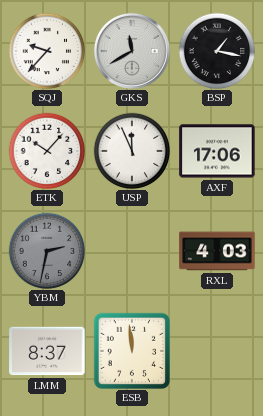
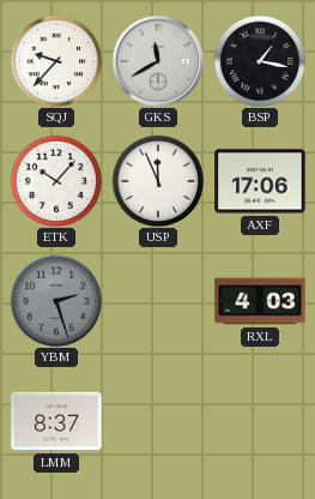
YBM: 2:32 -> 2:27
ESB: 11:59 -> none
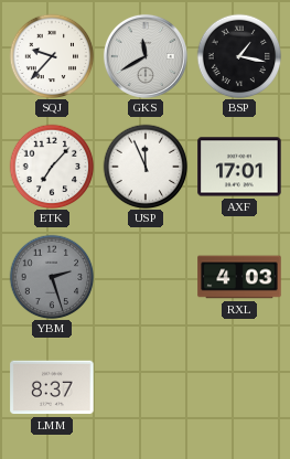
ETK: 10:07 -> 7:07
AXF: 17:06 -> 17:01
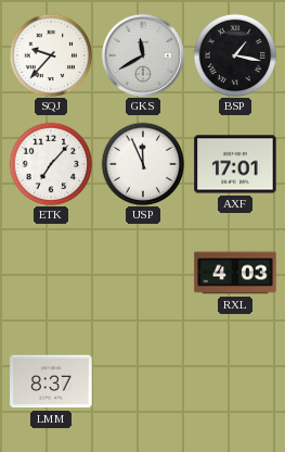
YBM: 2:27 -> none
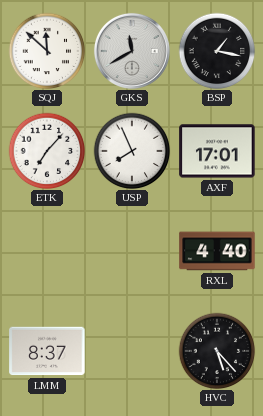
SQJ: 9:37 -> 11:52
USP: 11:56 -> 7:56
RXL: 4:03 -> 4:40
HVC: none -> 5:23
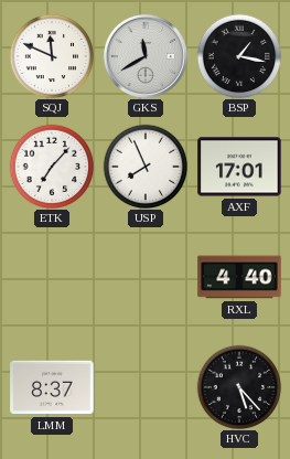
SQJ: 11:52 -> 11:49
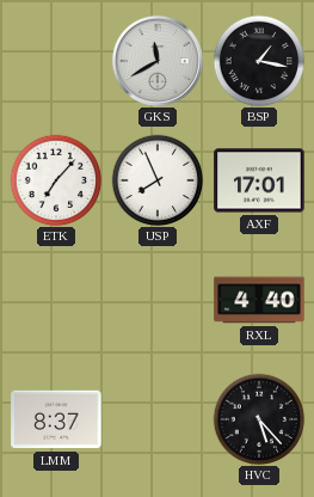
SQJ: 11:49 -> none
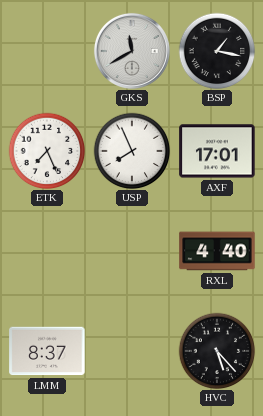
ETK: 7:07 -> 7:26
